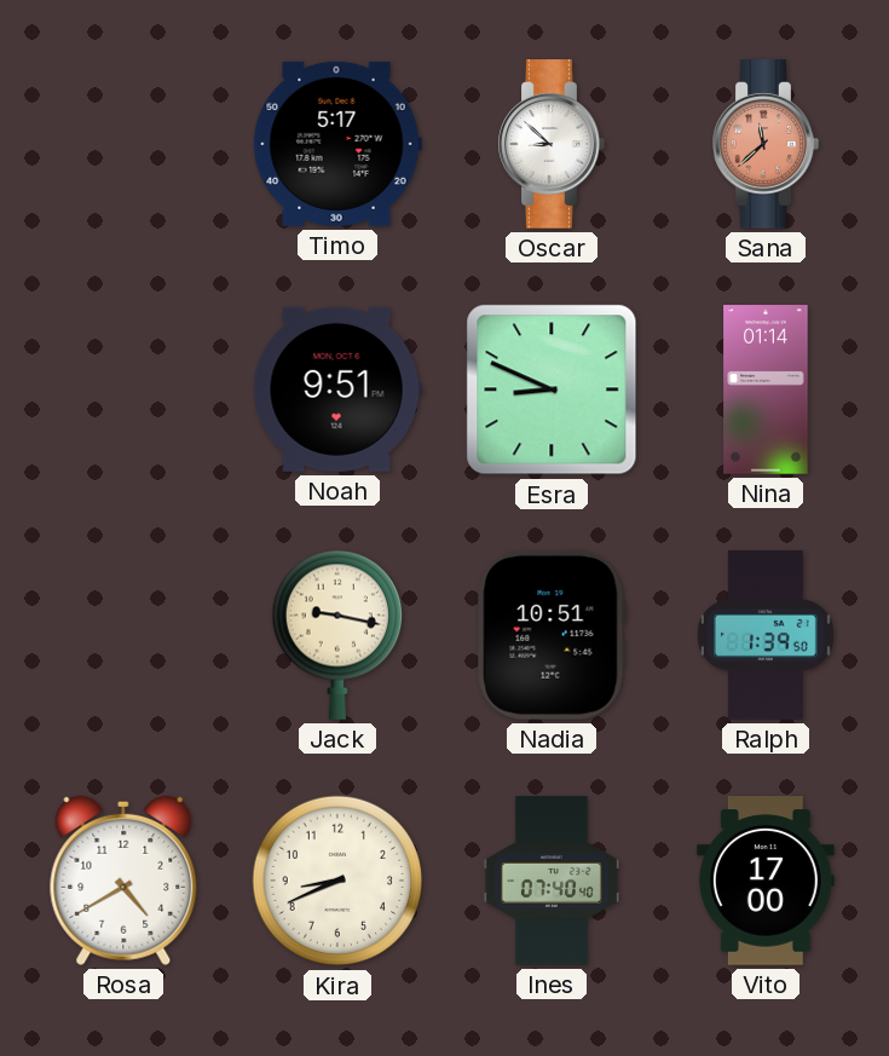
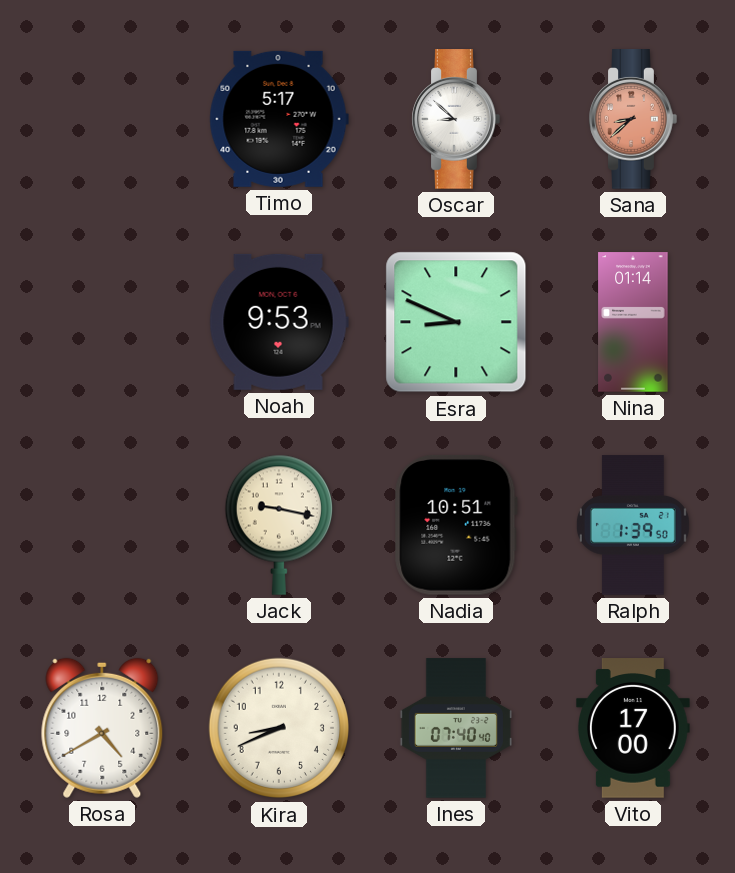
Sana: 11:38 -> 8:38
Noah: 9:51 -> 9:53
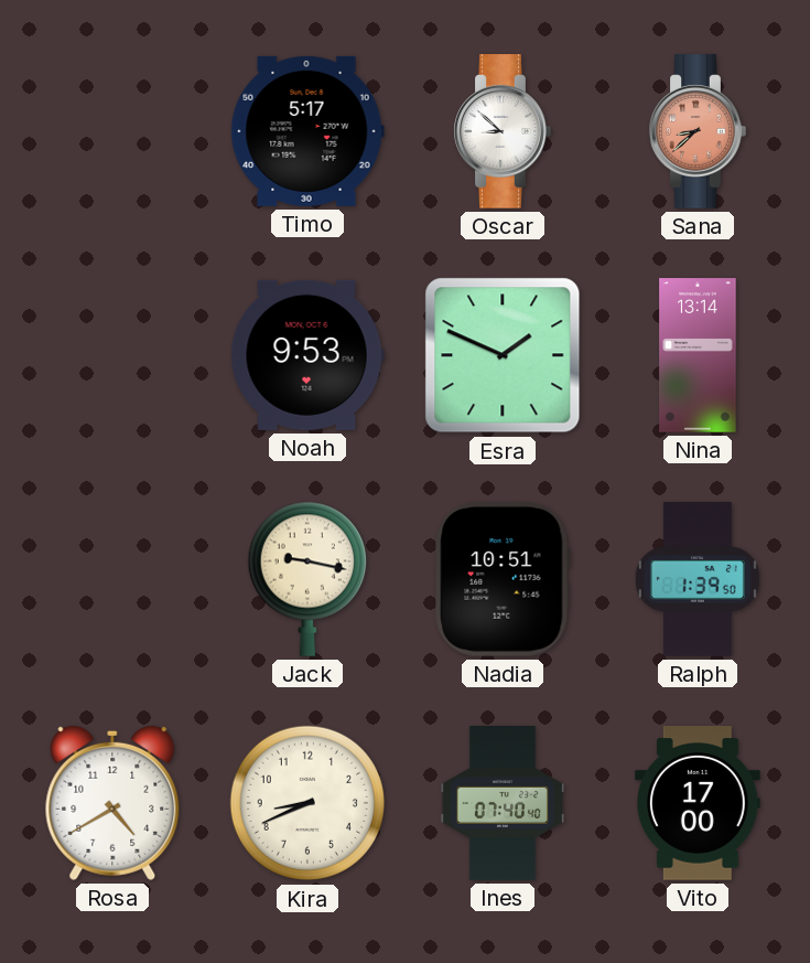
Esra: 8:49 -> 1:49
Nina: 01:14 -> 13:14
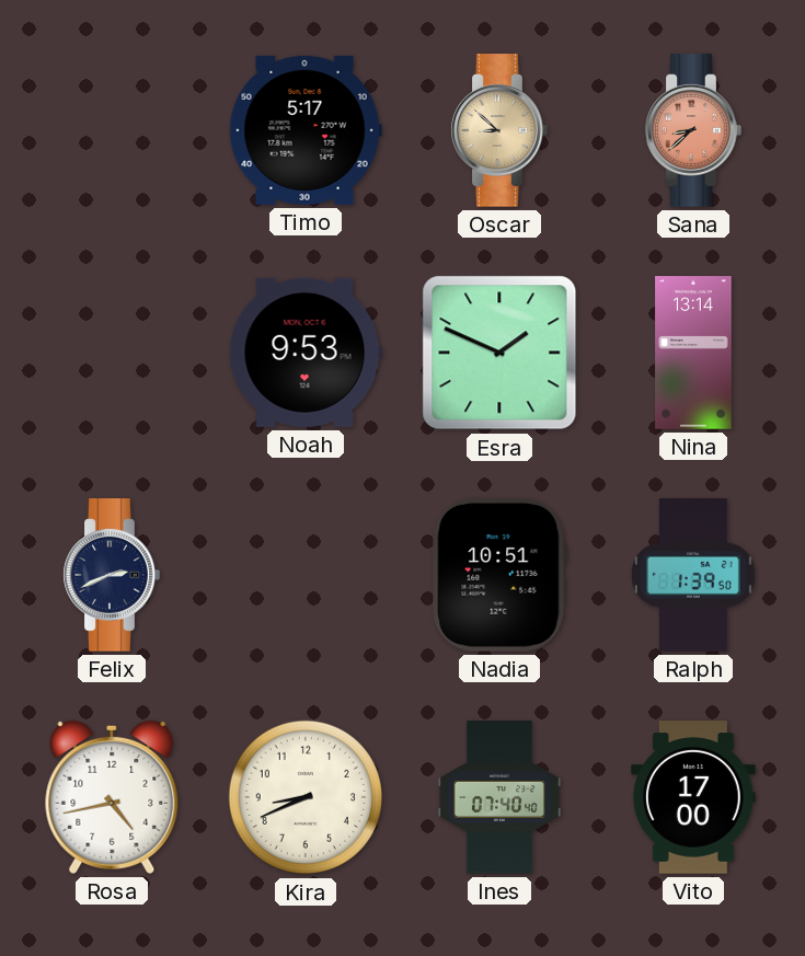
Oscar dial: white -> champagne
Felix: none -> 2:41
Jack: 9:17 -> none
Rosa: 4:40 -> 4:43
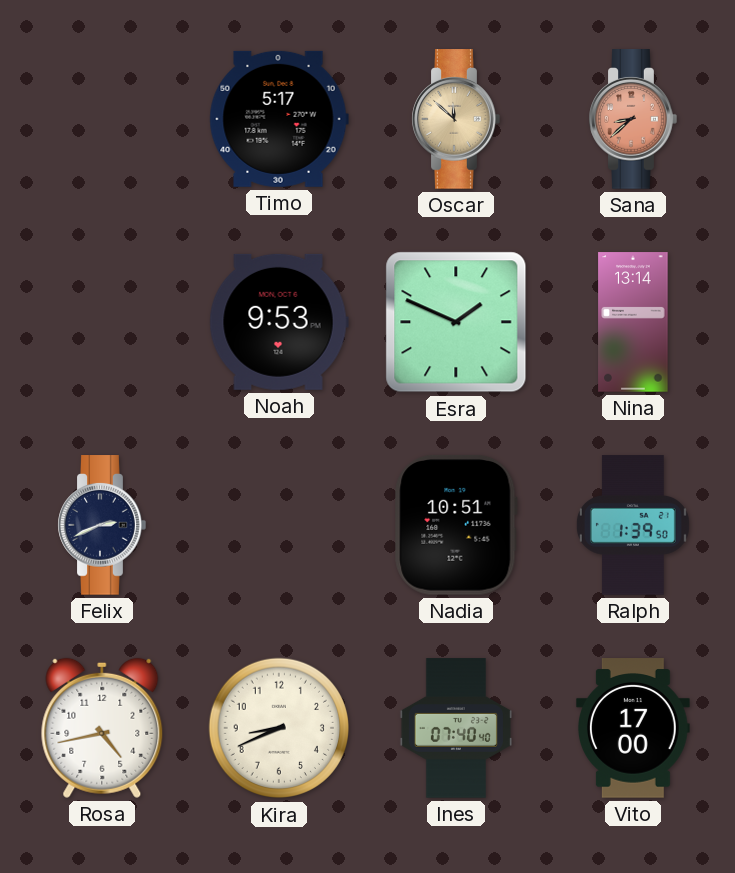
Oscar: 8:52 -> 11:52
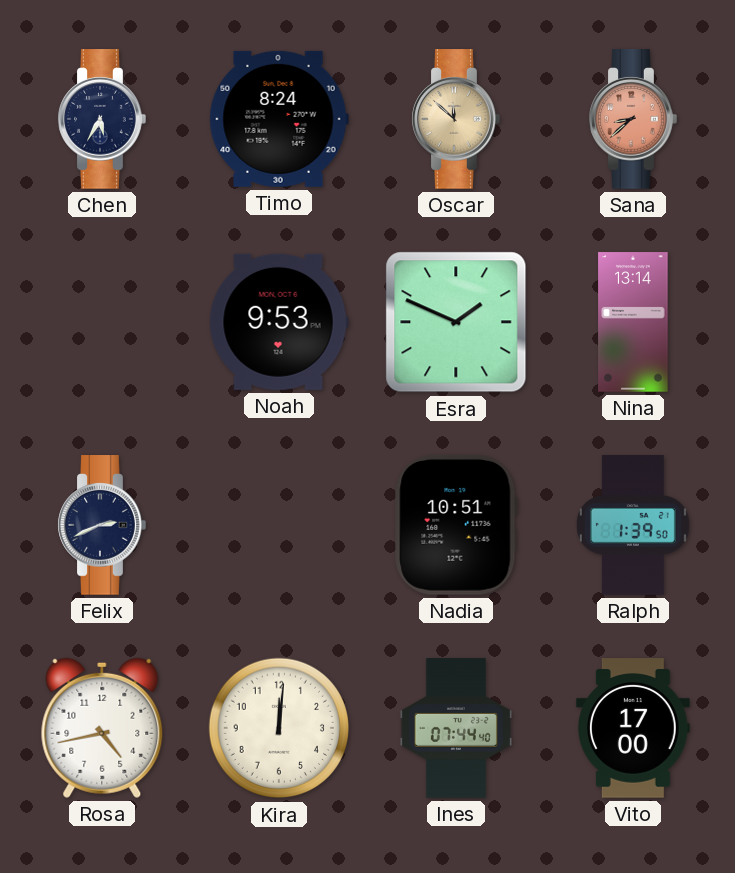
Chen: none -> 5:35
Timo: 5:17 -> 8:24
Kira: 8:41 -> 12:01
Ines: 07:40 -> 07:44
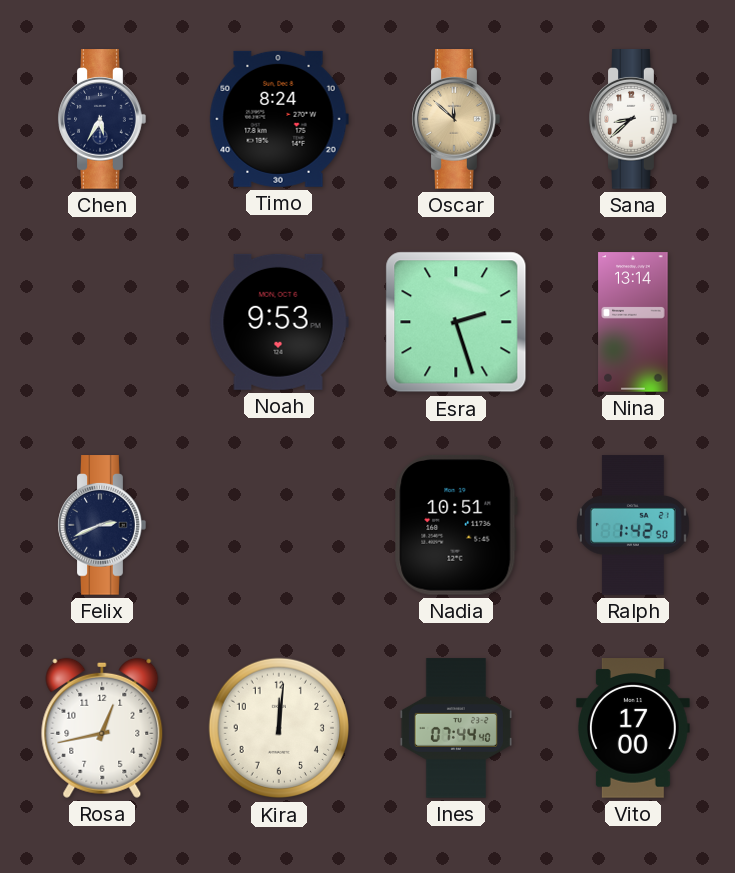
Sana dial: salmon -> white
Esra: 1:49 -> 2:27
Ralph: 1:39 -> 1:42
Rosa: 4:43 -> 12:43
